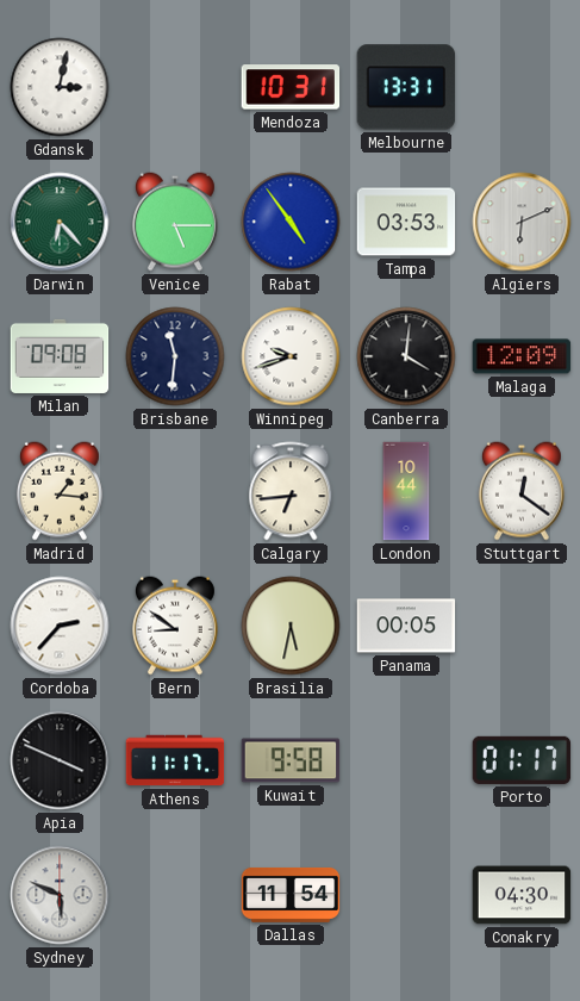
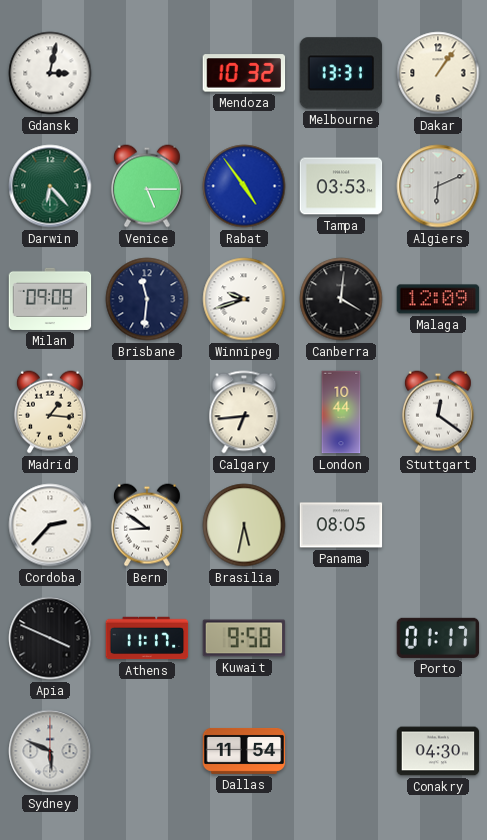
Mendoza: 10:31 -> 10:32
Dakar: none -> 1:06
Panama: 00:05 -> 08:05
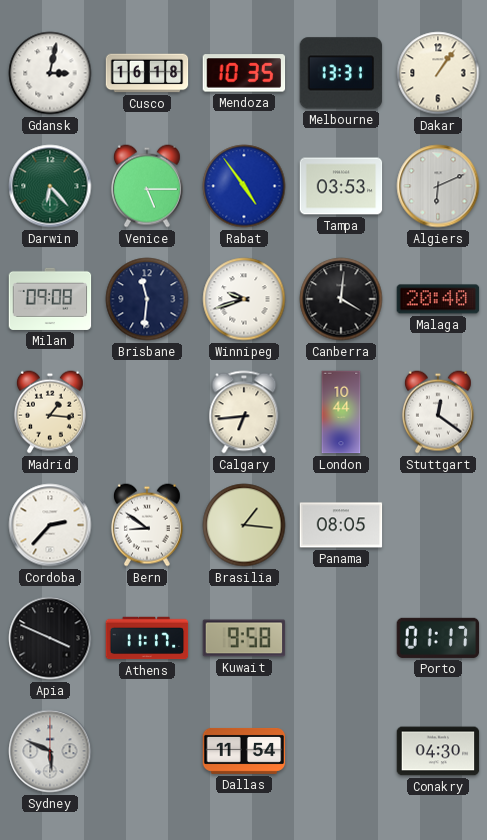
Cusco: none -> 16:18
Mendoza: 10:32 -> 10:35
Malaga: 12:09 -> 20:40
Brasilia: 5:32 -> 1:16
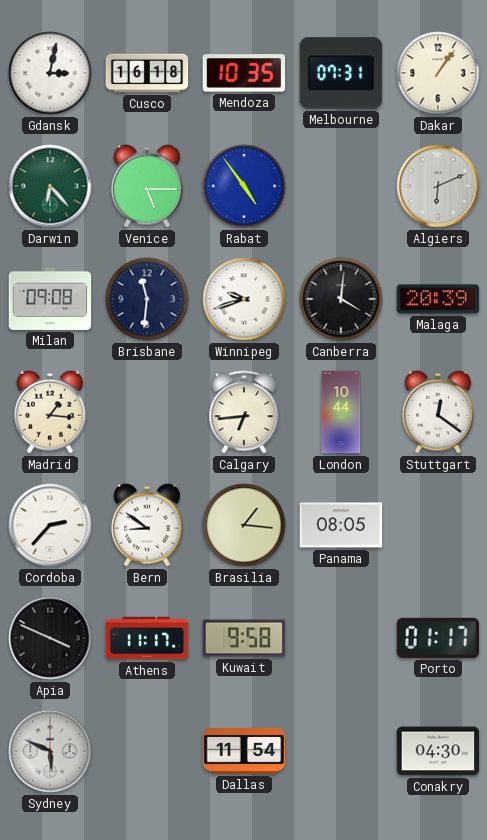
Melbourne: 13:31 -> 07:31
Tampa: 03:53 -> none
Malaga: 20:40 -> 20:39
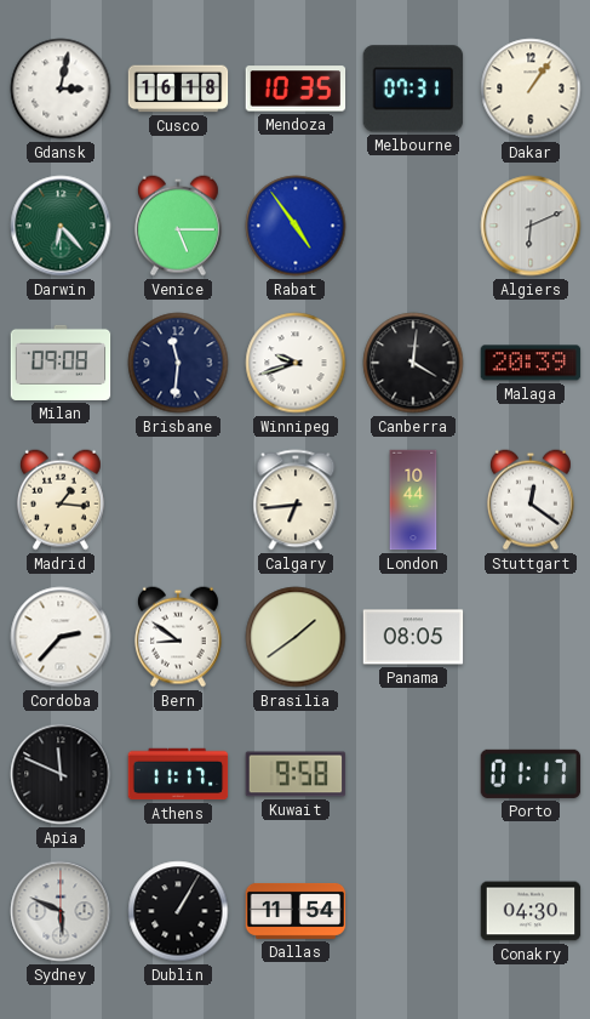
Brasilia: 1:16 -> 1:39
Apia: 3:49 -> 11:49
Dublin: none -> 1:05
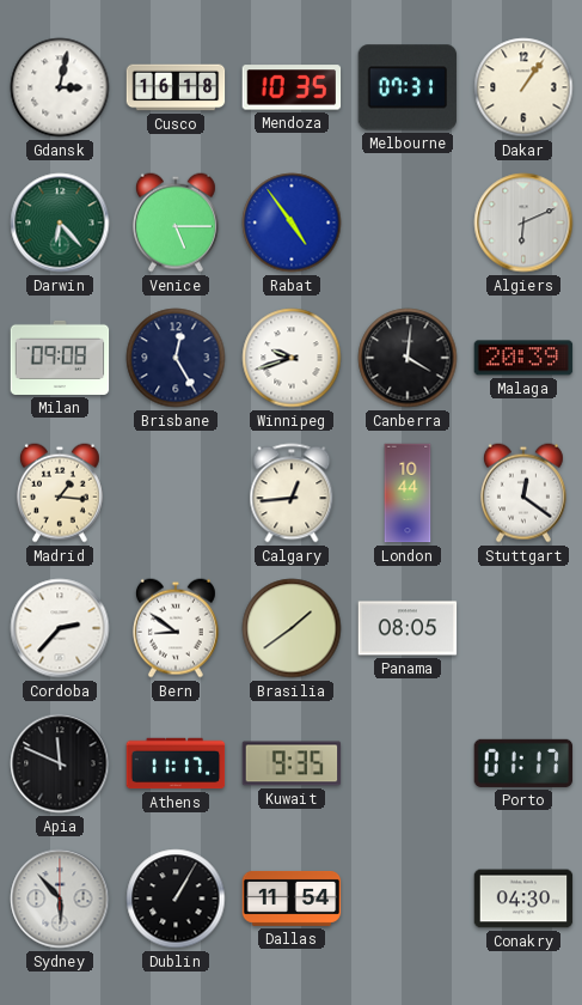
Brisbane: 11:31 -> 12:25
Calgary: 6:44 -> 12:44
Kuwait: 9:58 -> 9:35
Sydney: 5:49 -> 5:53
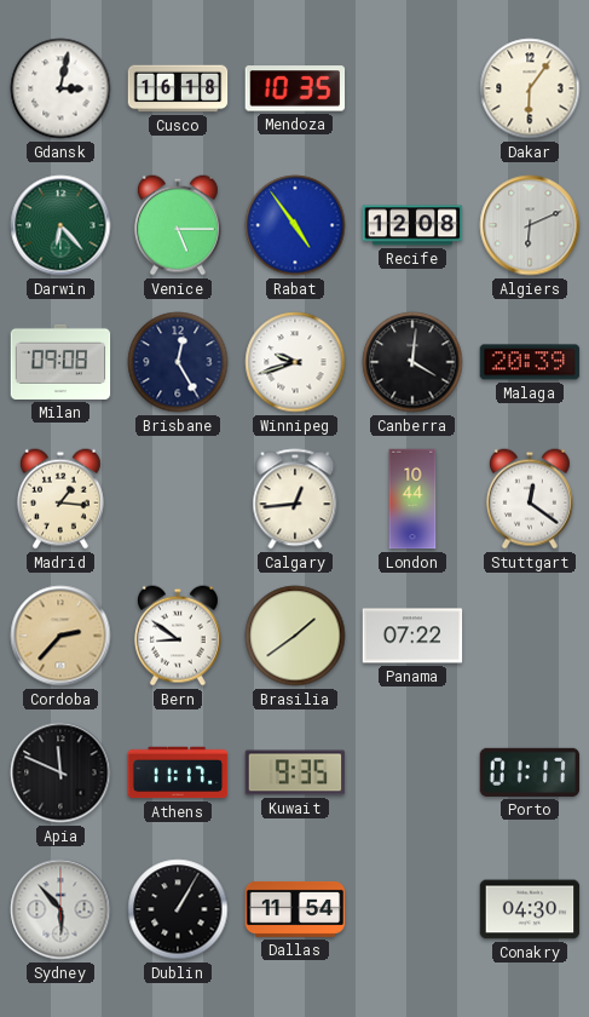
Melbourne: 07:31 -> none
Dakar: 1:06 -> 6:06
Recife: none -> 12:08
Cordoba dial: white -> champagne
Panama: 08:05 -> 07:22
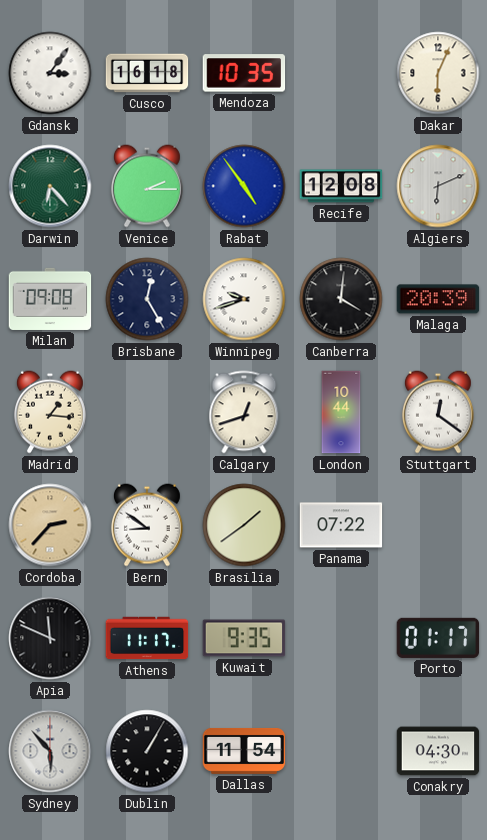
Gdansk: 3:02 -> 3:06
Dakar: 6:06 -> 6:04
Venice: 5:15 -> 2:15
Calgary: 12:44 -> 12:42
